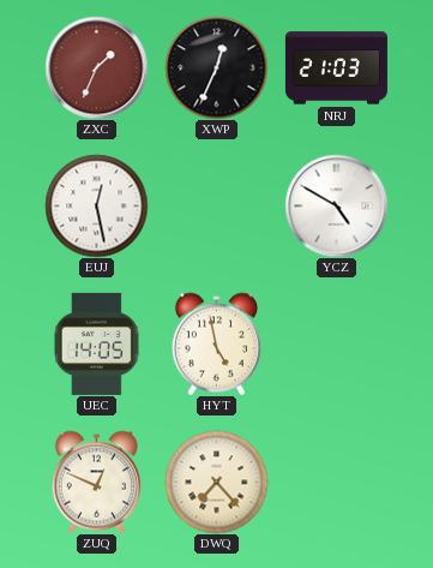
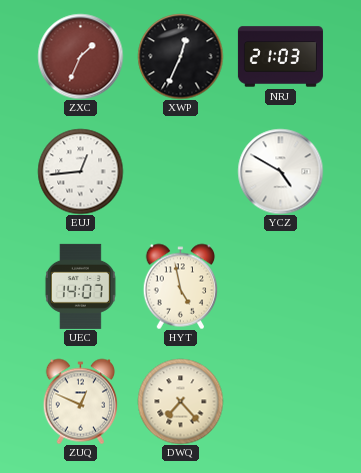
EUJ: 12:28 -> 12:44
UEC: 14:05 -> 14:07
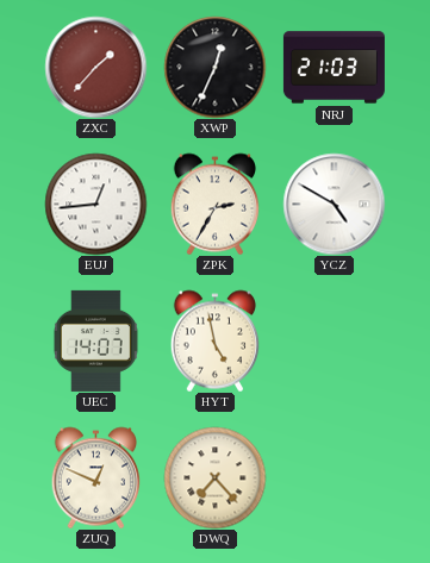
ZXC: 1:34 -> 1:37
ZPK: none -> 2:35
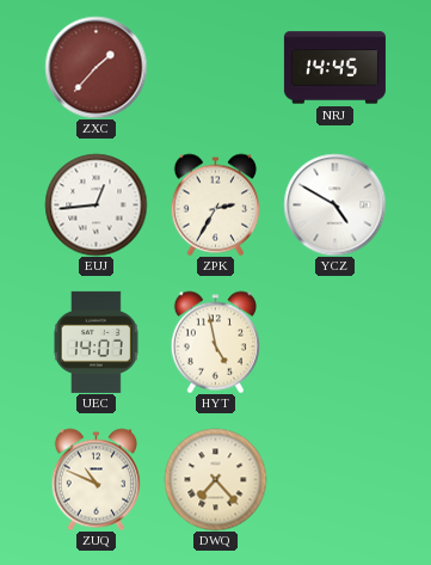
XWP: 12:34 -> none
NRJ: 21:03 -> 14:45
ZUQ: 12:49 -> 10:49
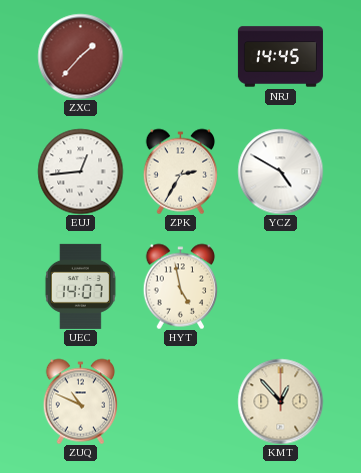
DWQ: 7:23 -> none
KMT: none -> 12:53
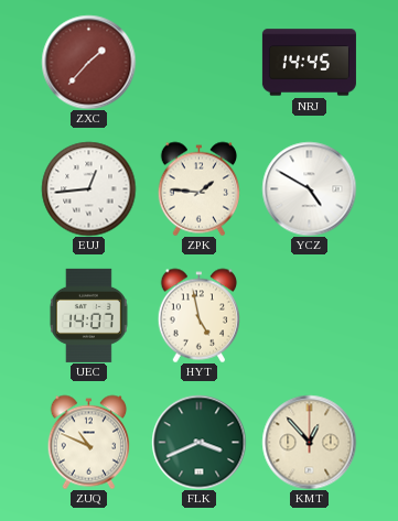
ZPK: 2:35 -> 1:46
FLK: none -> 3:41
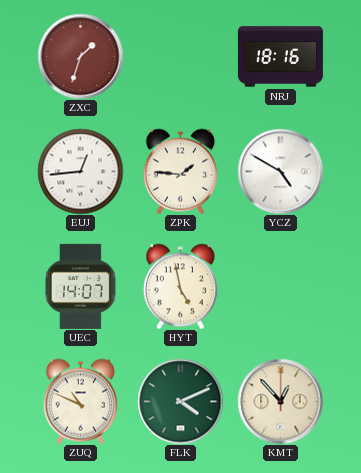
ZXC: 1:37 -> 1:33
NRJ: 14:45 -> 18:16
FLK: 3:41 -> 4:11
